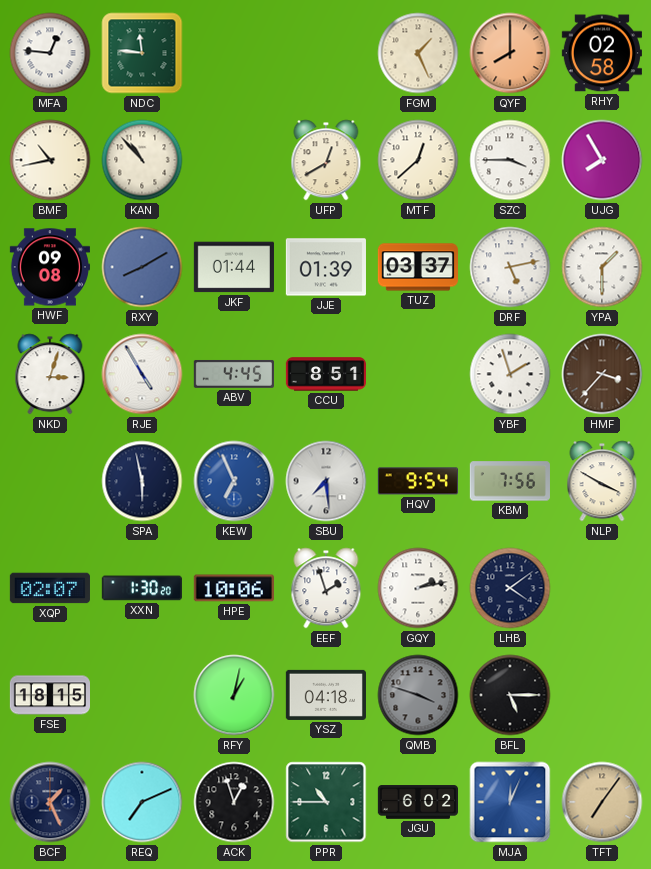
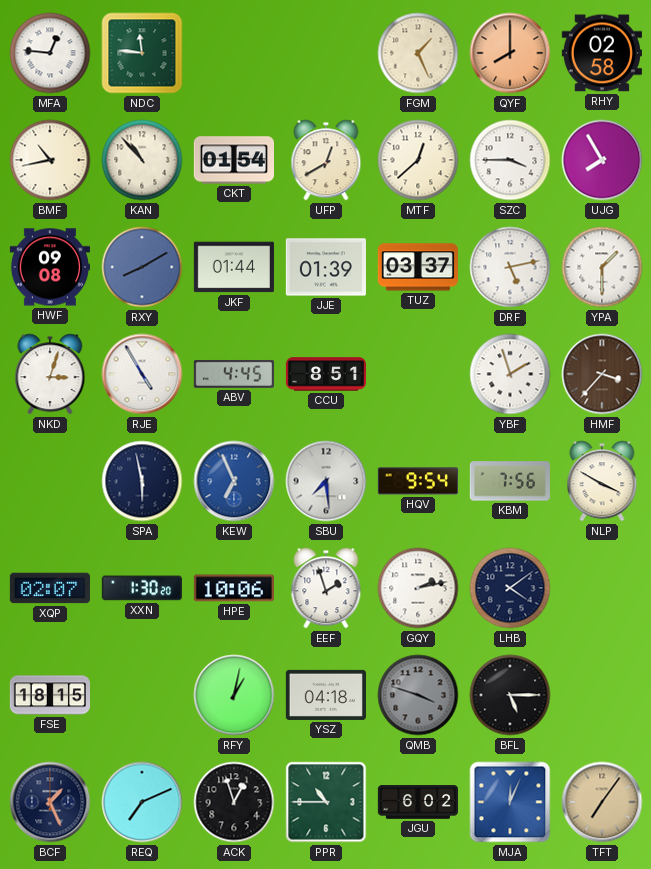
CKT: none -> 01:54
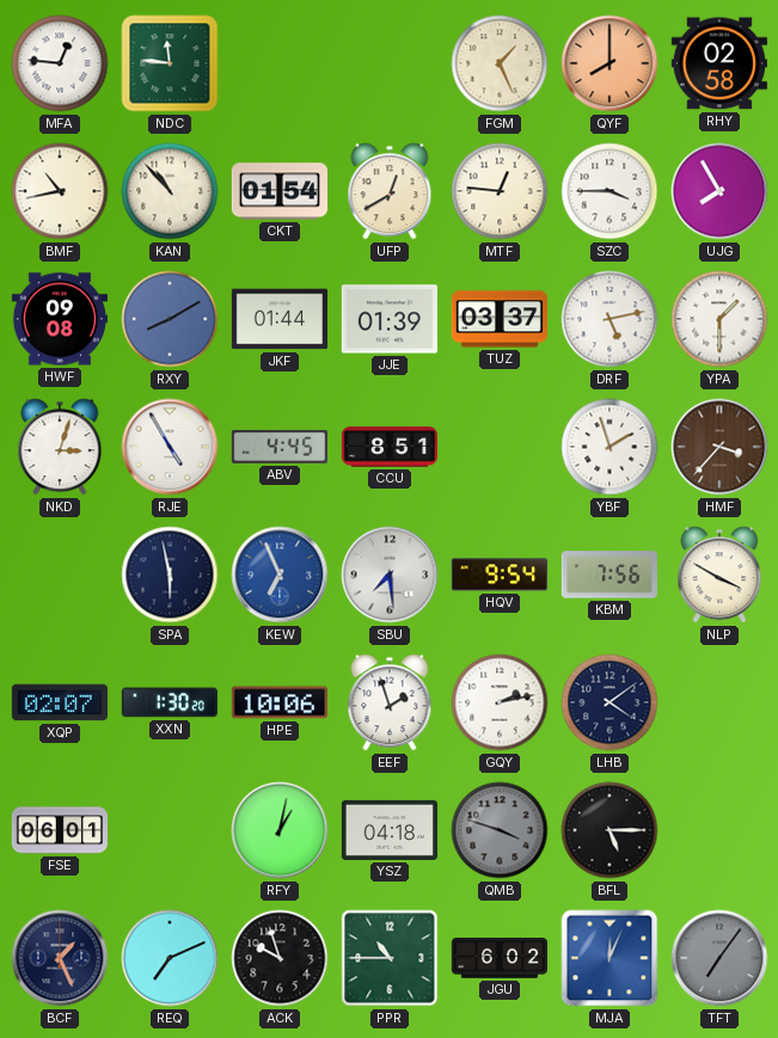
MTF: 12:38 -> 12:46
FSE: 18:15 -> 06:01
ACK: 12:57 -> 9:57
TFT dial: champagne -> grey
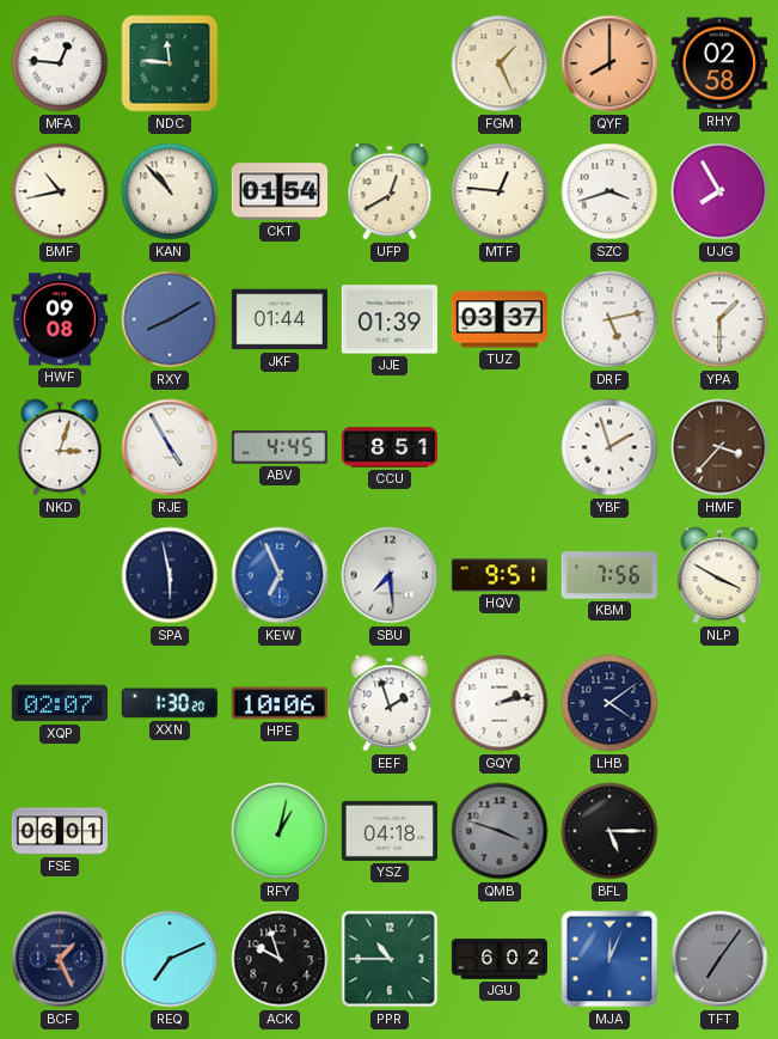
SZC: 3:45 -> 3:42
HQV: 9:54 -> 9:51
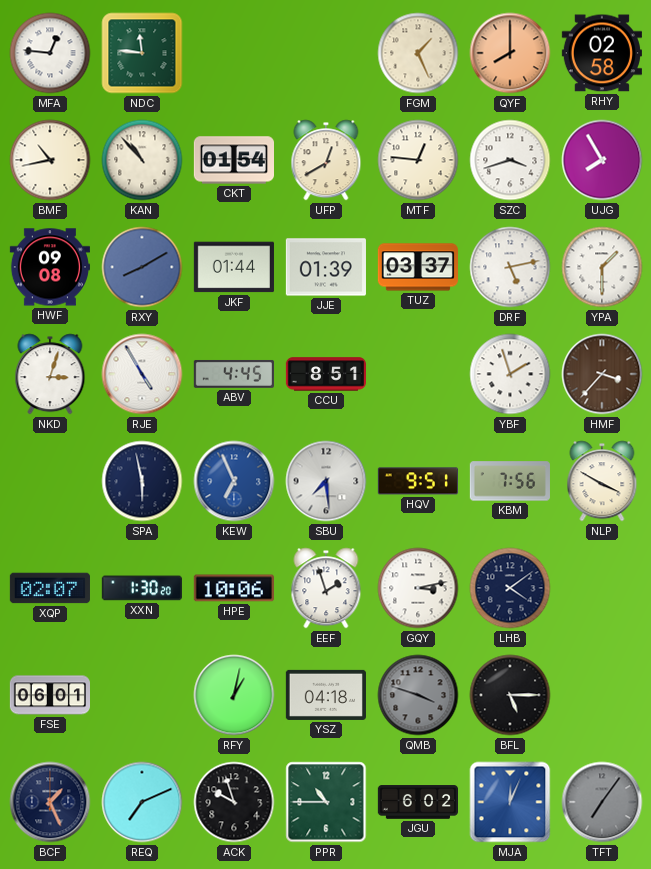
GQY: 2:13 -> 3:13
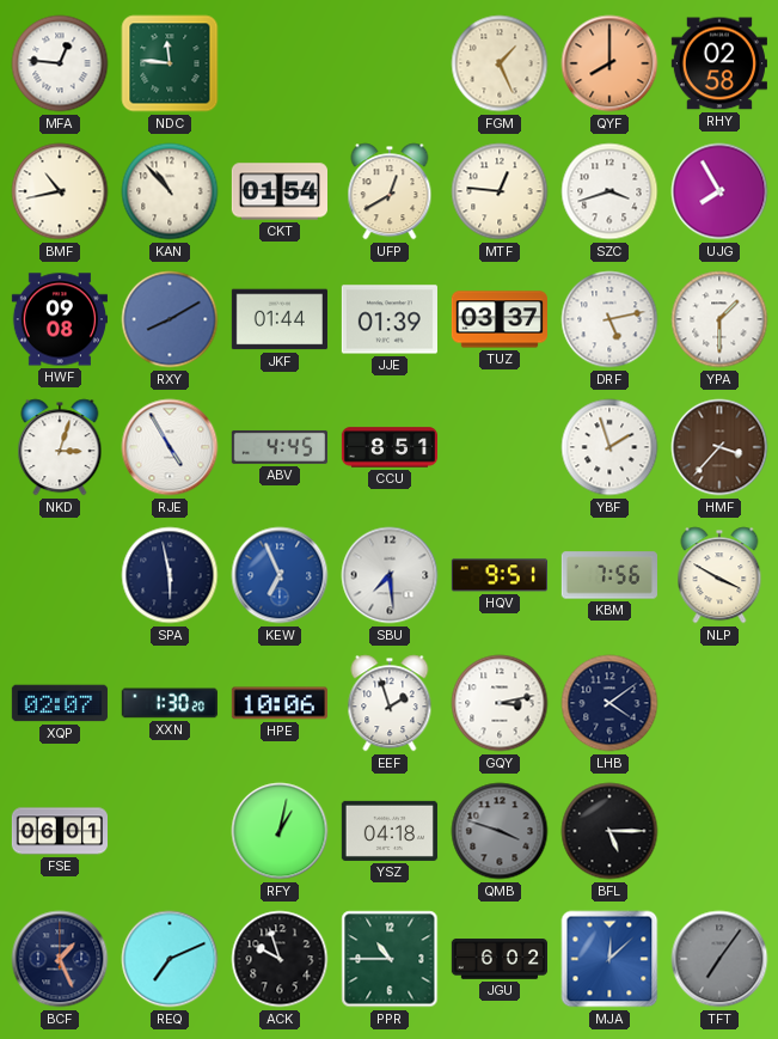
MJA: 12:04 -> 12:08
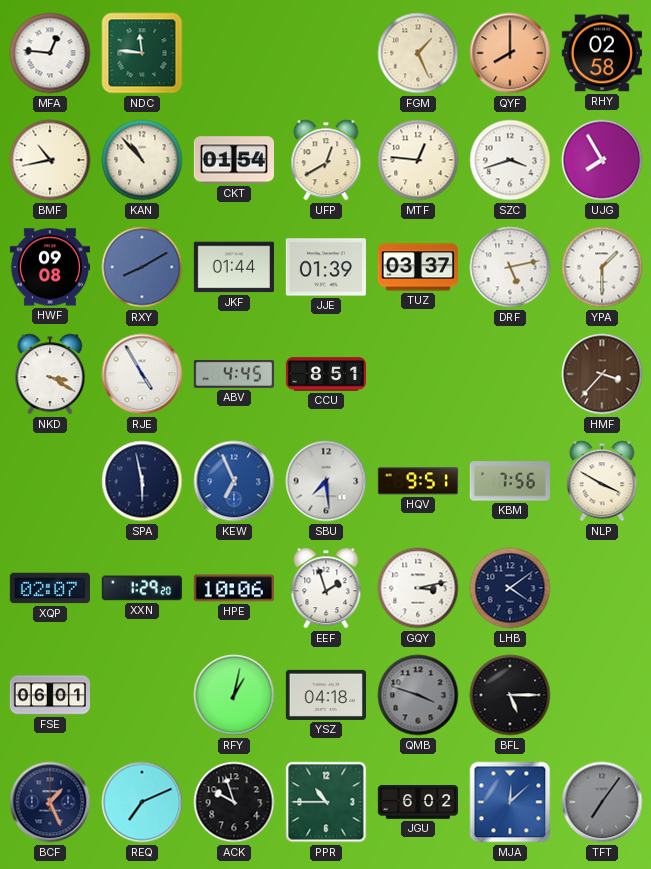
NKD: 3:03 -> 3:20
YBF: 1:57 -> none
XXN: 1:30 -> 1:29
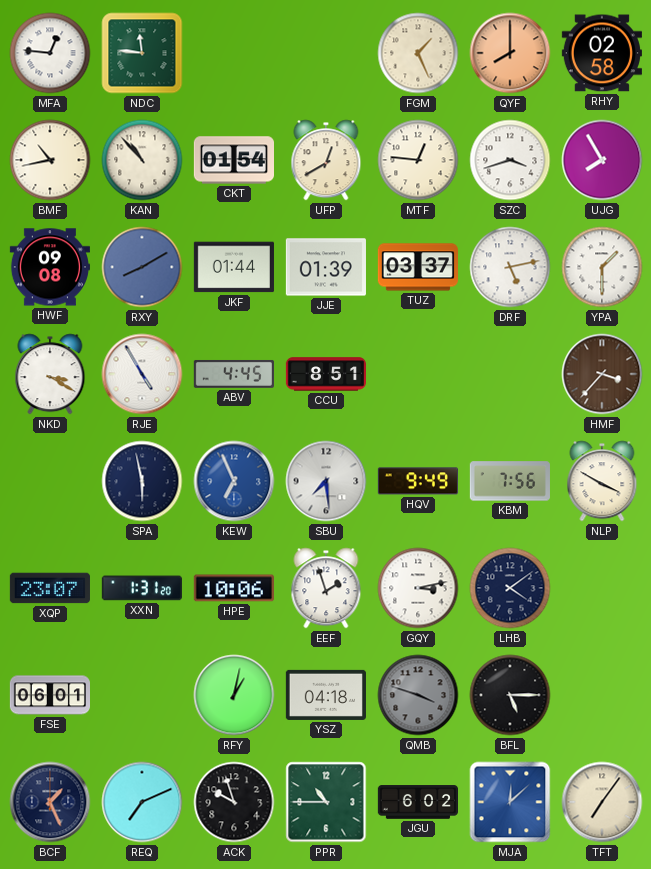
HQV: 9:51 -> 9:49
XQP: 02:07 -> 23:07
XXN: 1:29 -> 1:31
TFT dial: grey -> cream
